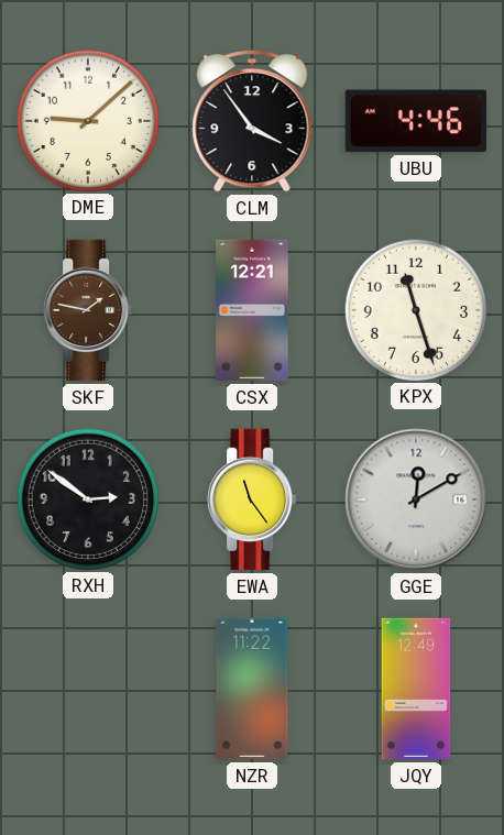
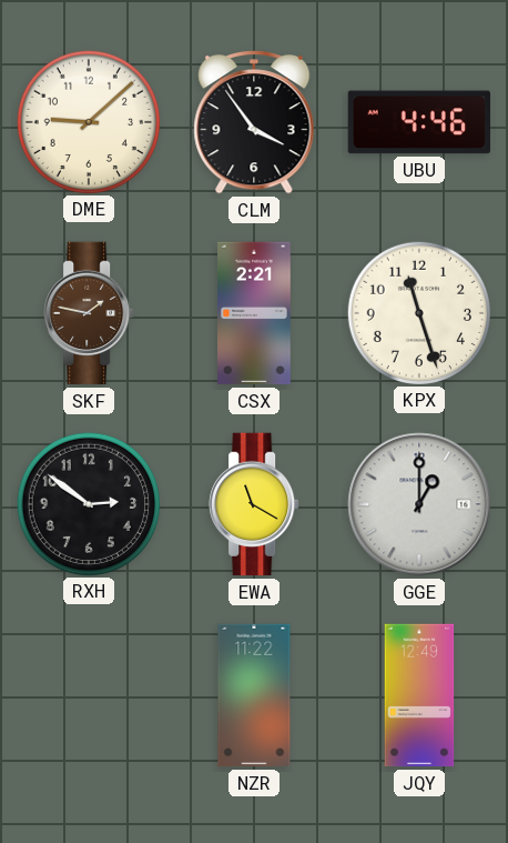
CSX: 12:21 -> 2:21
EWA: 11:24 -> 11:20
GGE: 12:10 -> 1:00
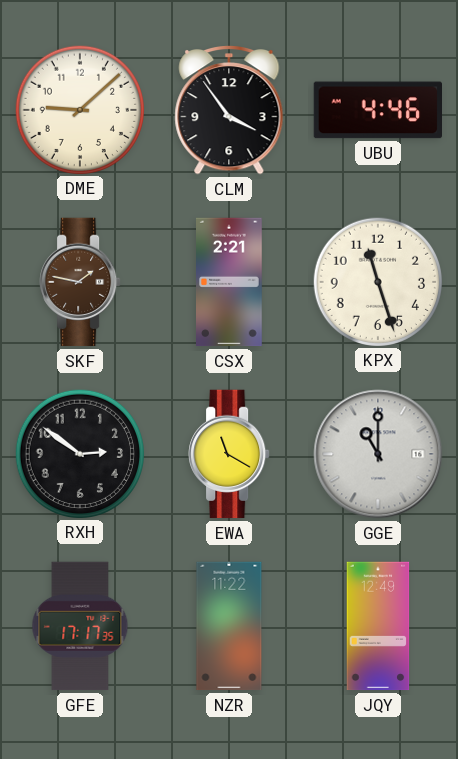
GGE: 1:00 -> 11:00
GFE: none -> 17:17
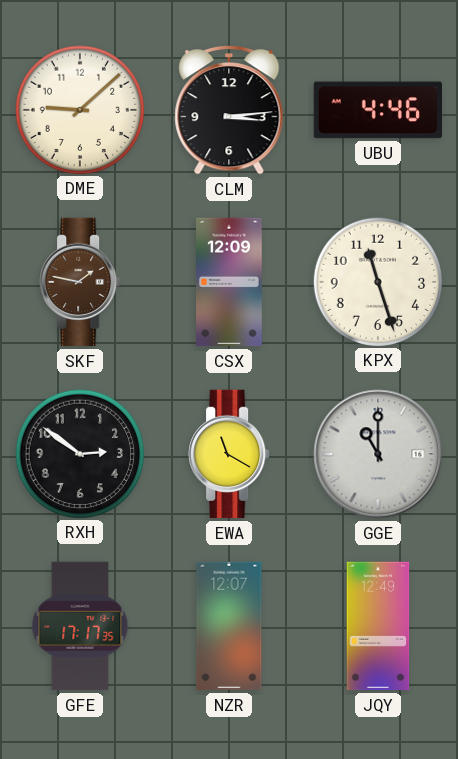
CLM: 3:54 -> 3:14
CSX: 2:21 -> 12:09
NZR: 11:22 -> 12:07
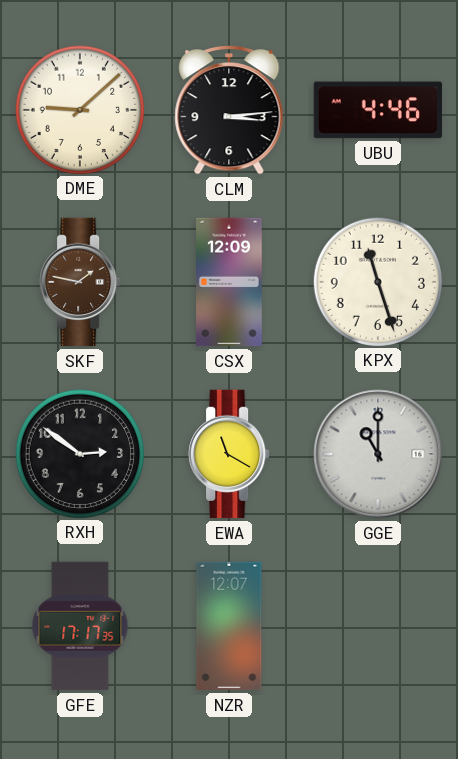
JQY: 12:49 -> none
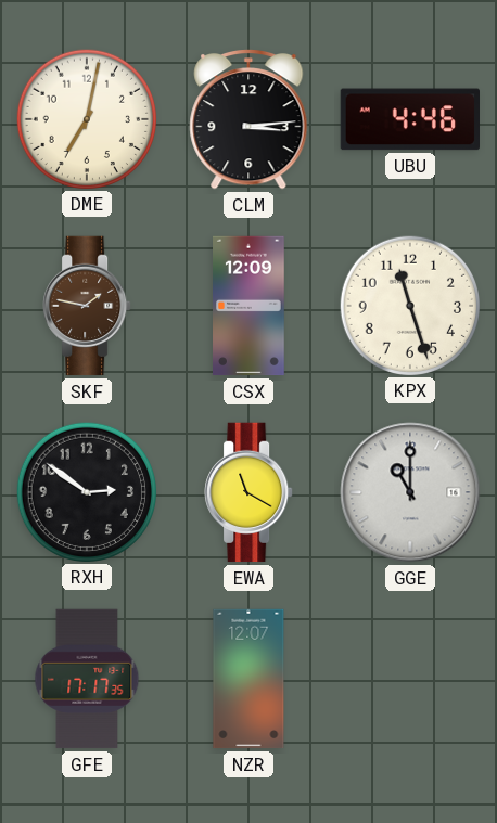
DME: 9:08 -> 7:02
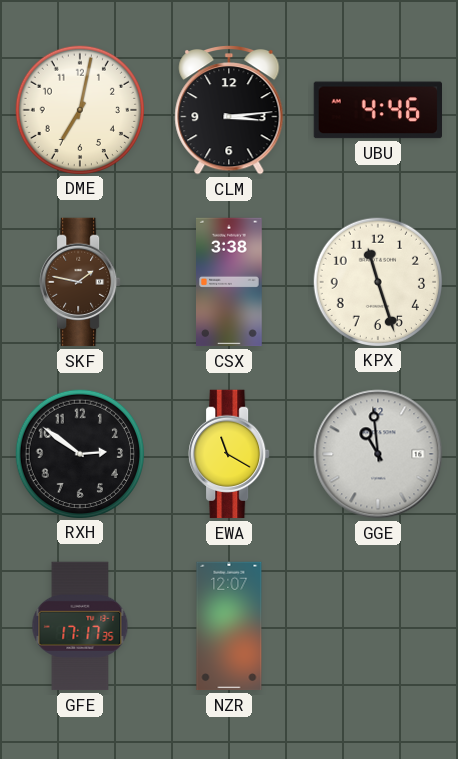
CSX: 12:09 -> 3:38
GGE: 11:00 -> 10:59
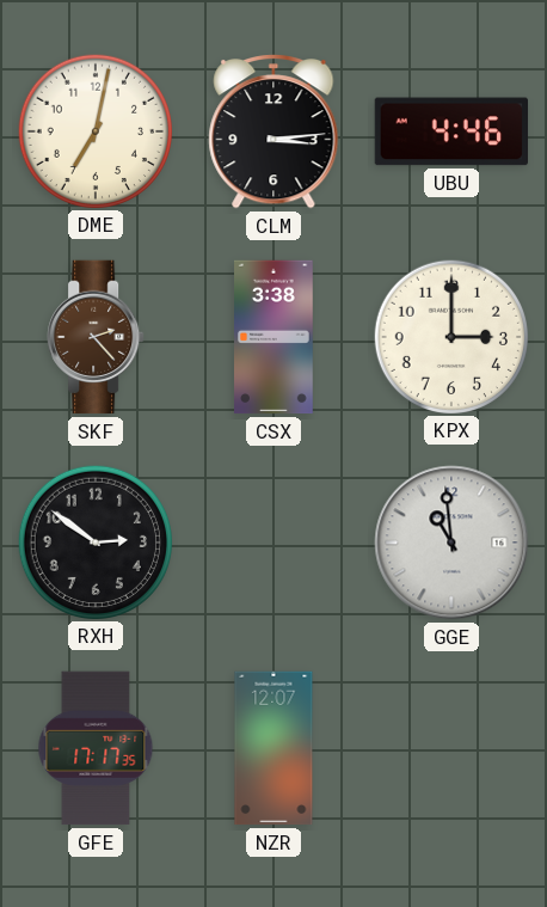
SKF: 1:47 -> 2:23
KPX: 11:27 -> 3:00
EWA: 11:20 -> none
